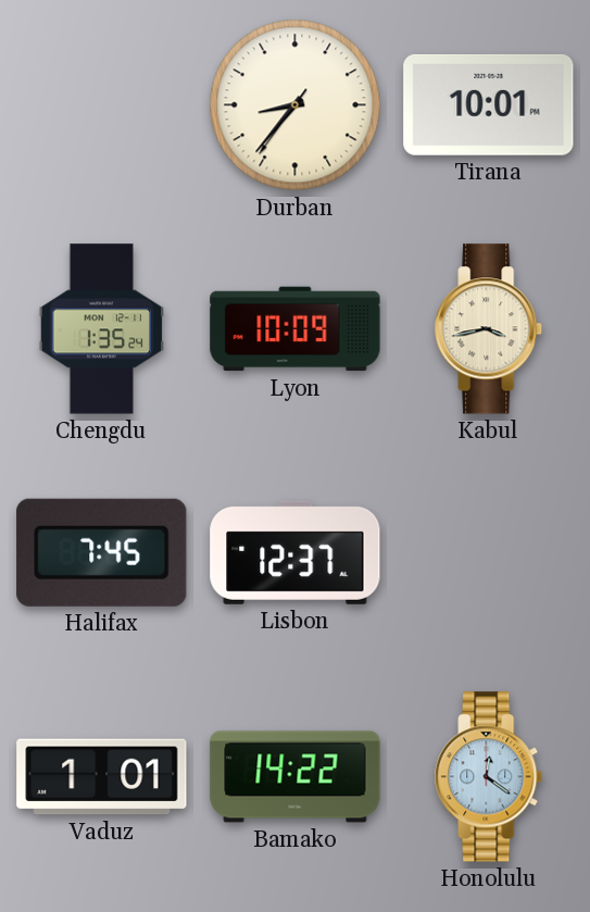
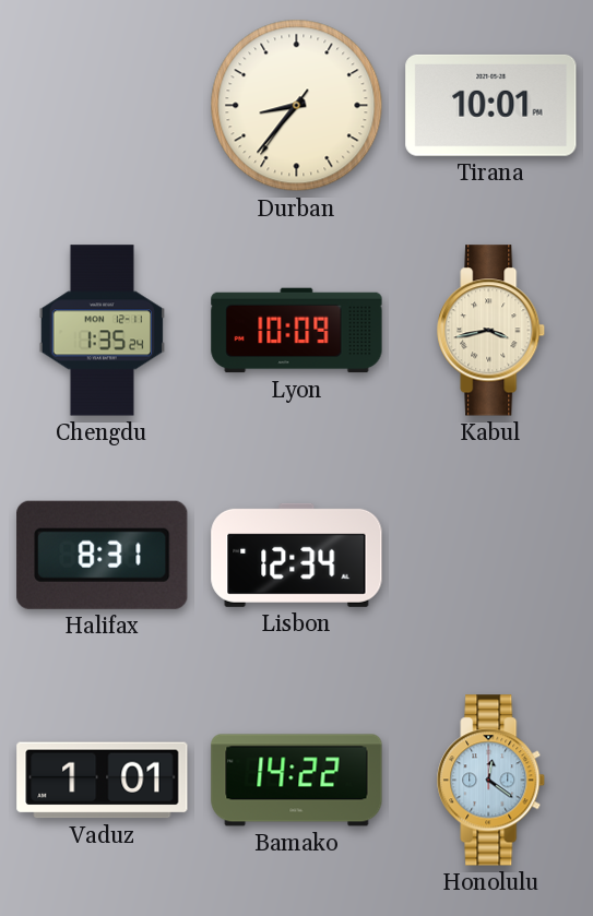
Halifax: 7:45 -> 8:31
Lisbon: 12:37 -> 12:34
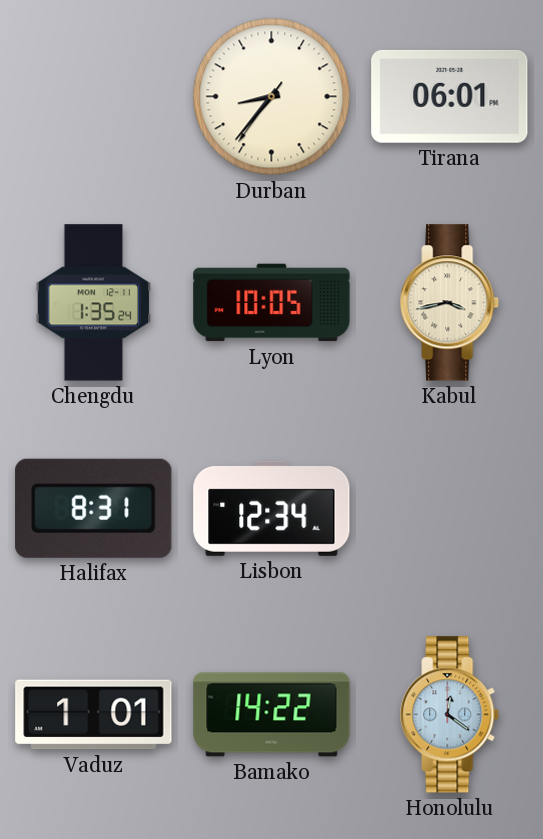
Tirana: 10:01 -> 06:01
Lyon: 10:09 -> 10:05
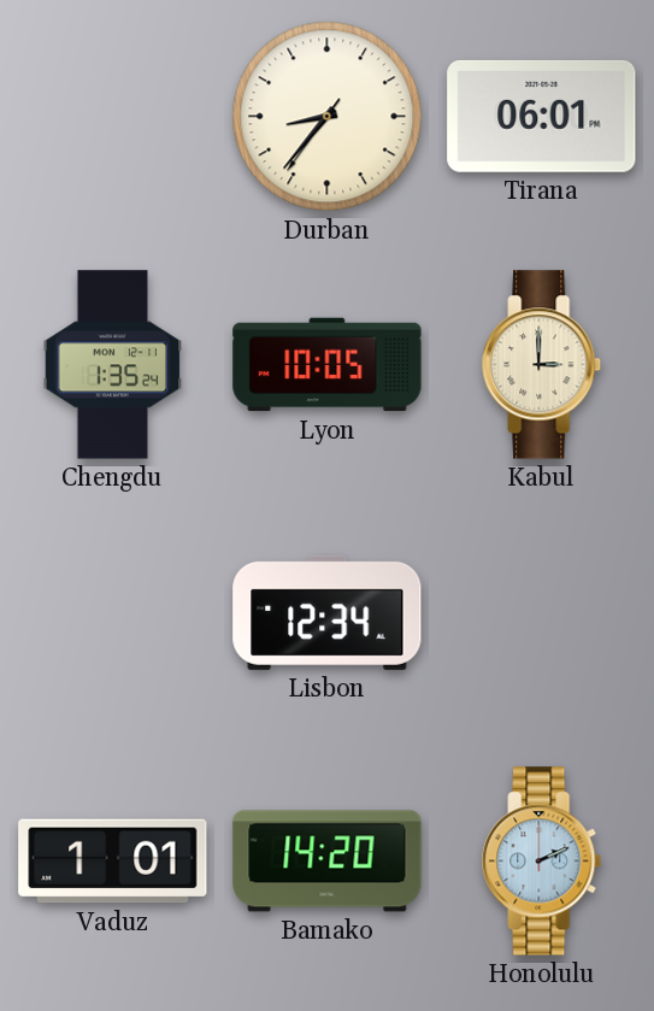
Kabul: 3:43 -> 3:00
Halifax: 8:31 -> none
Bamako: 14:22 -> 14:20
Honolulu: 12:21 -> 2:11
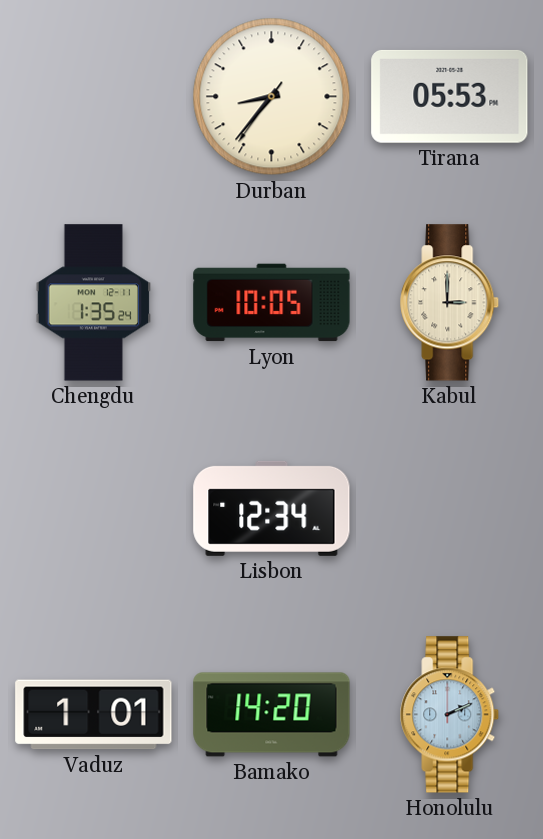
Tirana: 06:01 -> 05:53
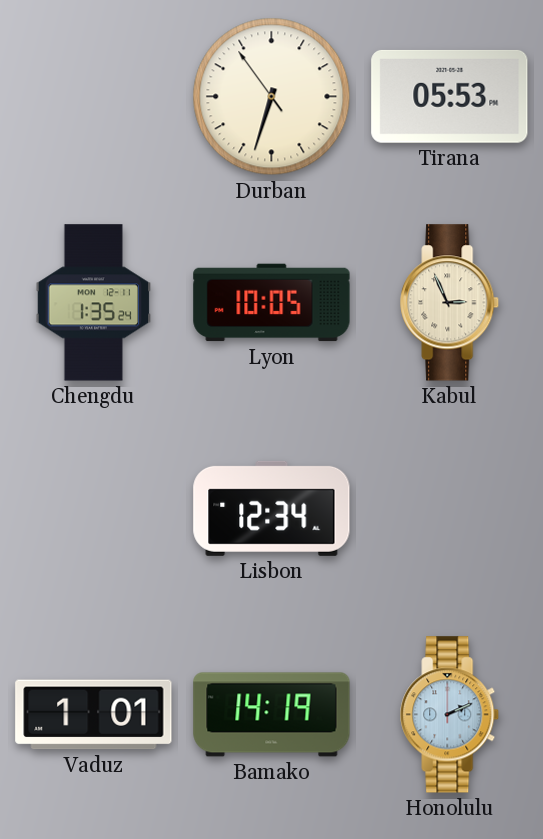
Durban: 8:36 -> 6:32
Kabul: 3:00 -> 2:56
Bamako: 14:20 -> 14:19
